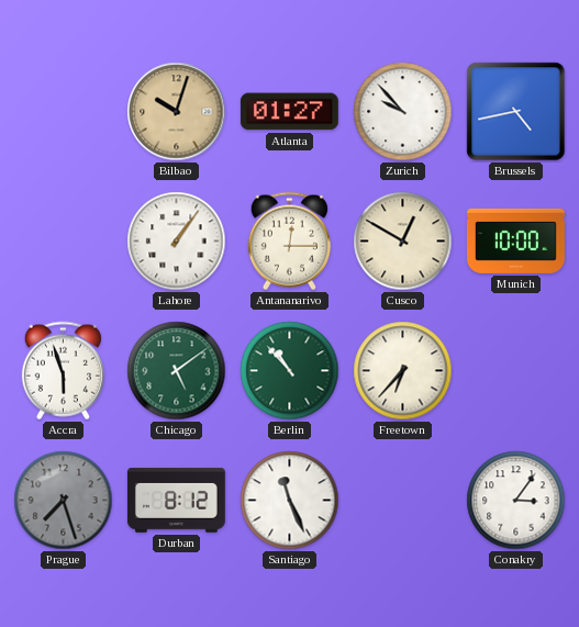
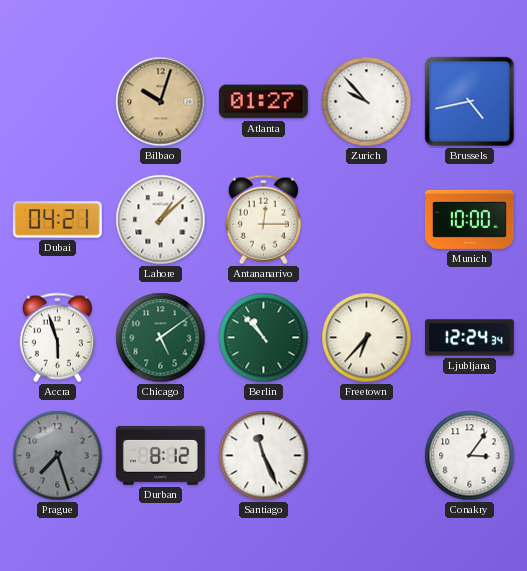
Dubai: none -> 04:21
Lahore: 1:06 -> 1:08
Cusco: 12:50 -> none
Ljubljana: none -> 12:24
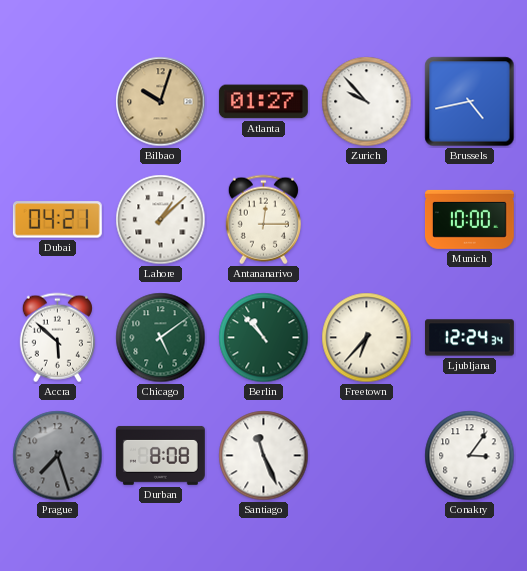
Accra: 5:57 -> 5:52
Durban: 8:12 -> 8:08
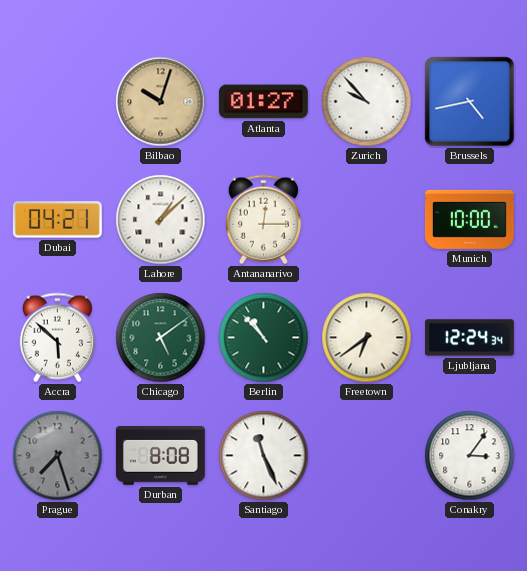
Freetown: 6:37 -> 6:39
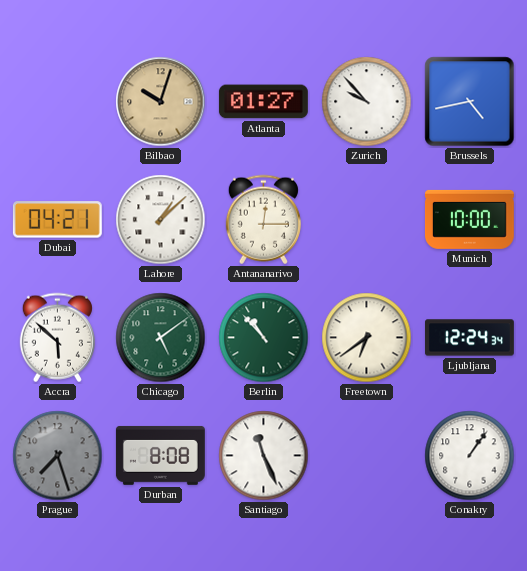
Conakry: 3:06 -> 1:06
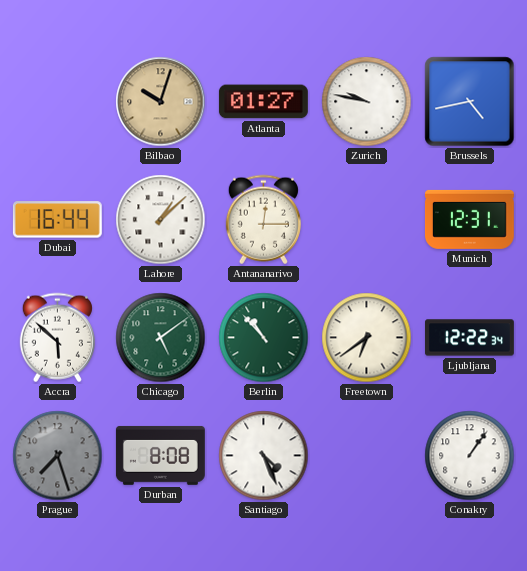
Zurich: 9:53 -> 9:47
Dubai: 04:21 -> 16:44
Munich: 10:00 -> 12:31
Ljubljana: 12:24 -> 12:22
Santiago: 11:26 -> 4:26
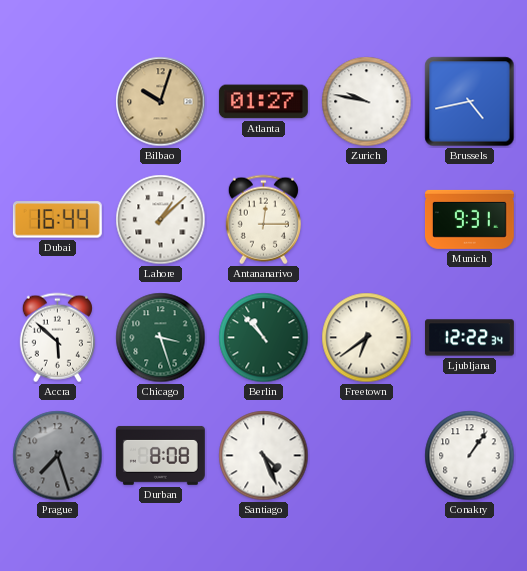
Munich: 12:31 -> 9:31
Chicago: 5:09 -> 3:27
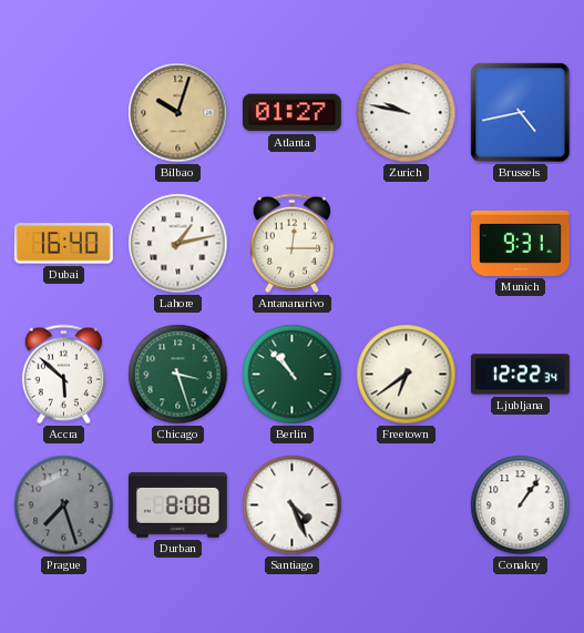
Dubai: 16:44 -> 16:40
Lahore: 1:08 -> 1:13
